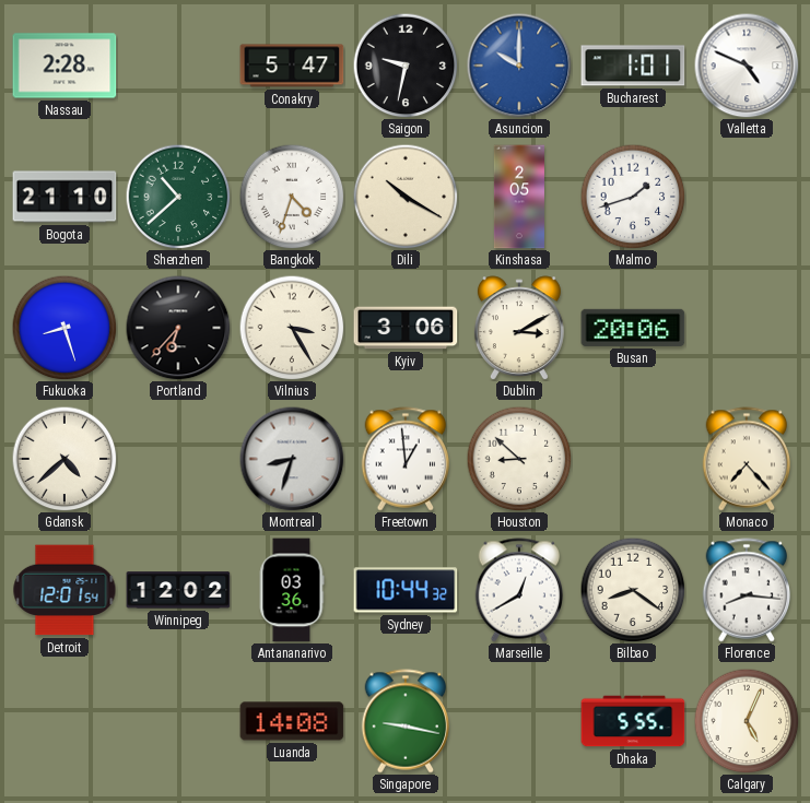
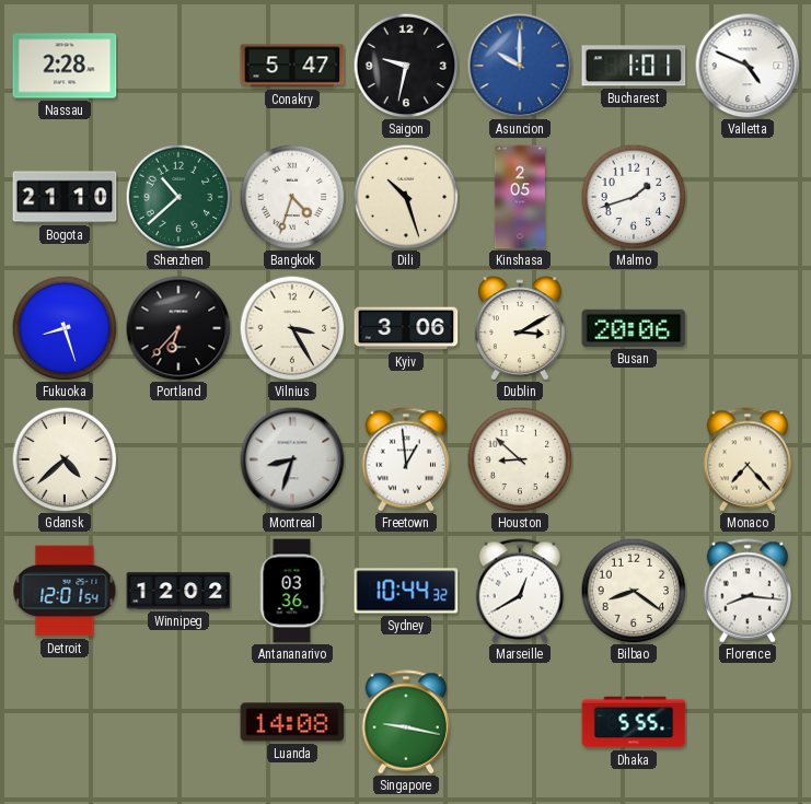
Dili: 10:20 -> 10:27
Calgary: 5:04 -> none
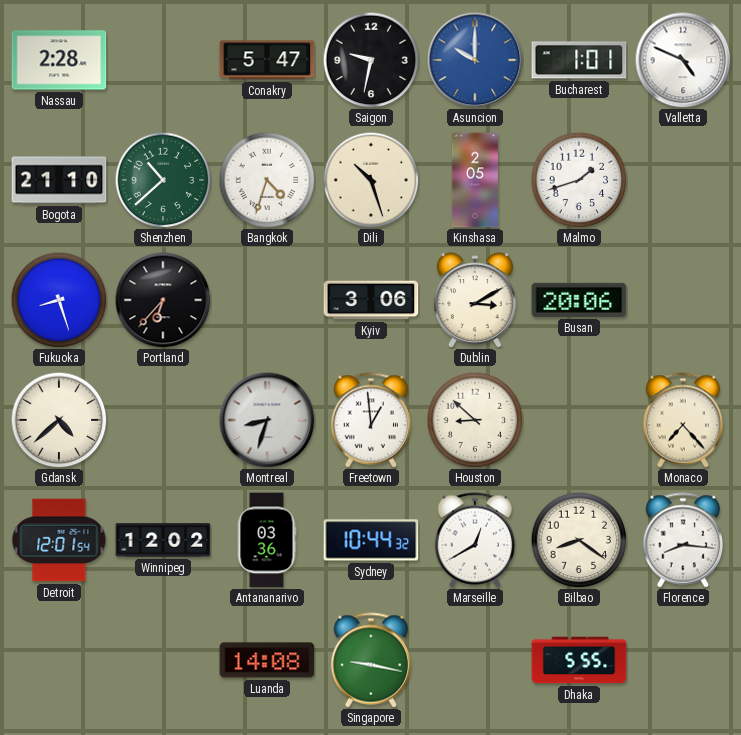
Vilnius: 3:25 -> none
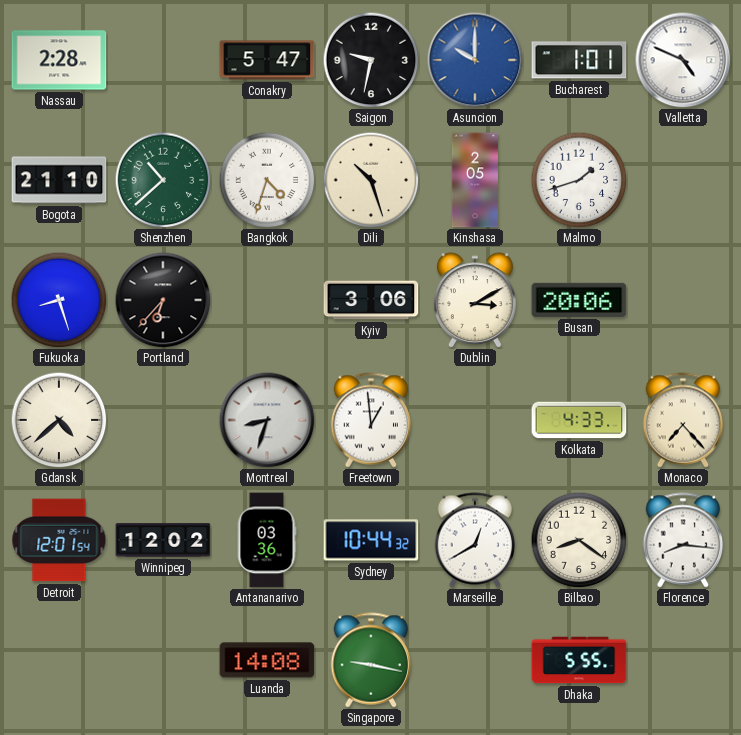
Houston: 8:52 -> none
Kolkata: none -> 4:33
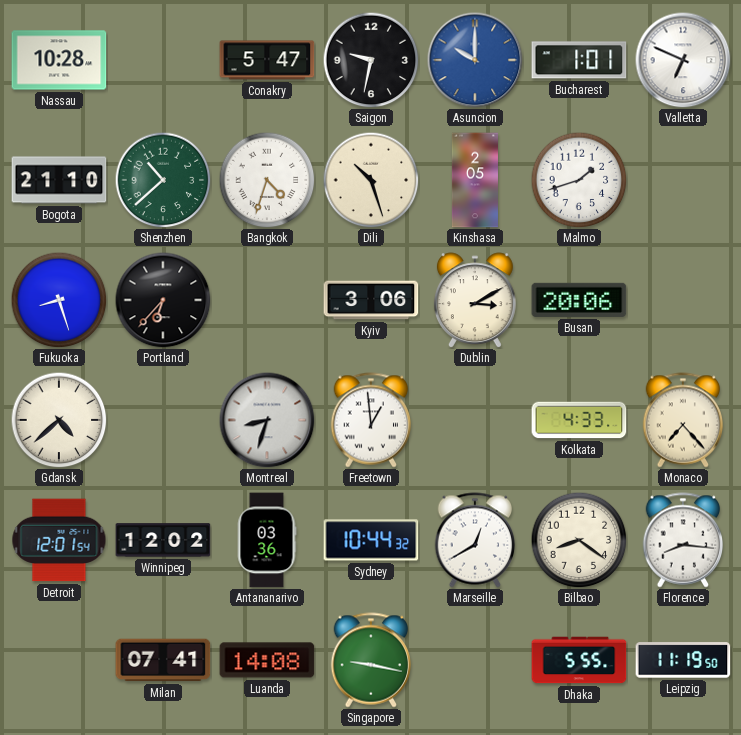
Nassau: 2:28 -> 10:28
Valletta: 4:49 -> 6:49
Milan: none -> 07:41
Leipzig: none -> 11:19
